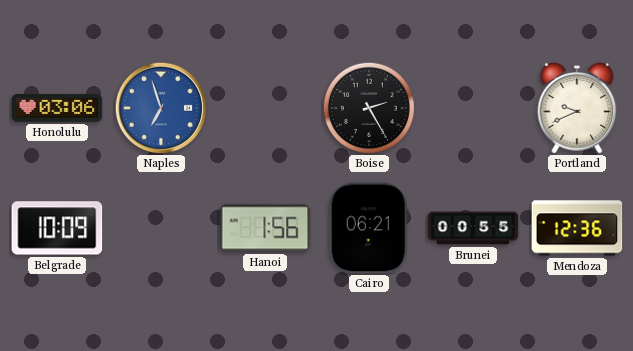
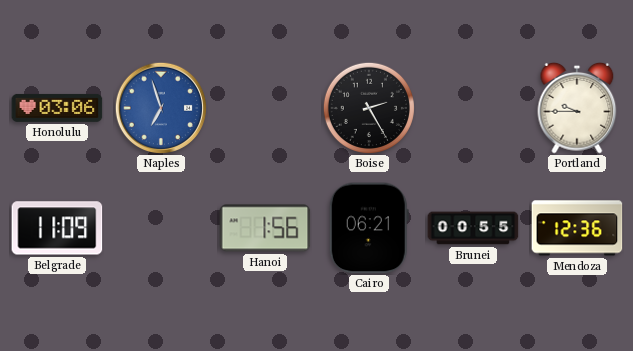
Portland: 9:41 -> 9:45
Belgrade: 10:09 -> 11:09
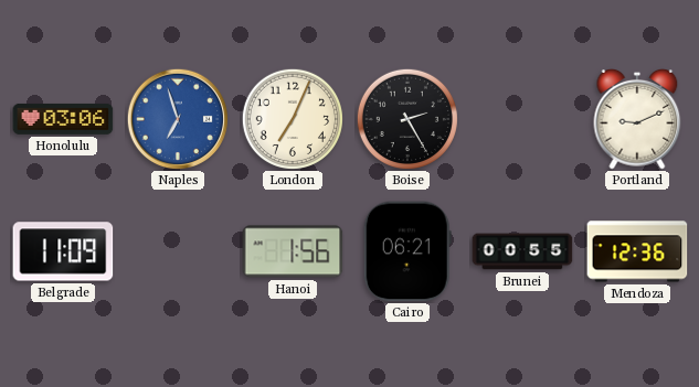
London: none -> 7:04
Portland: 9:45 -> 9:11
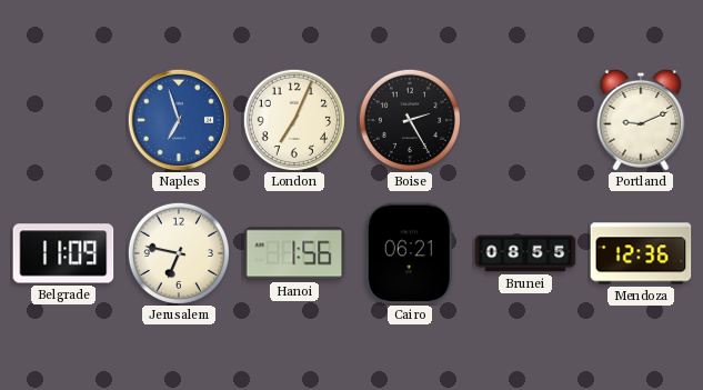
Honolulu: 03:06 -> none
Jerusalem: none -> 6:47
Brunei: 00:55 -> 08:55
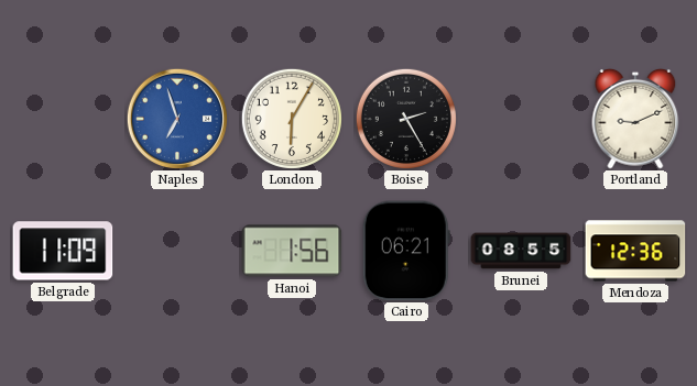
London: 7:04 -> 6:05
Jerusalem: 6:47 -> none
